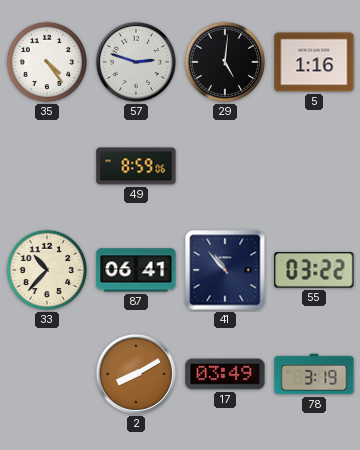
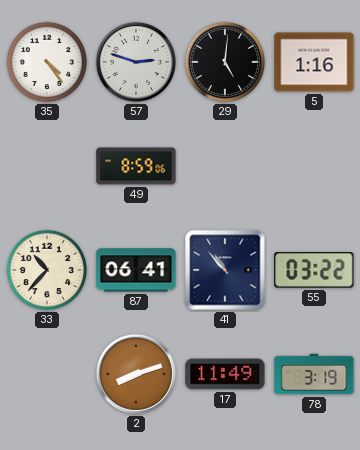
2: 8:10 -> 8:12
17: 03:49 -> 11:49
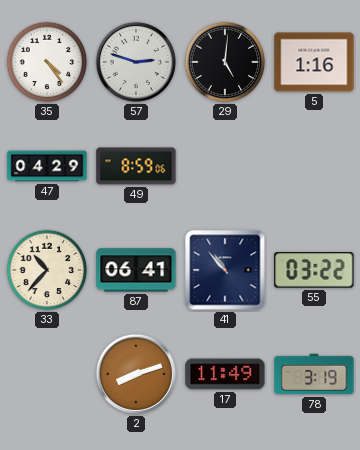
47: none -> 04:29
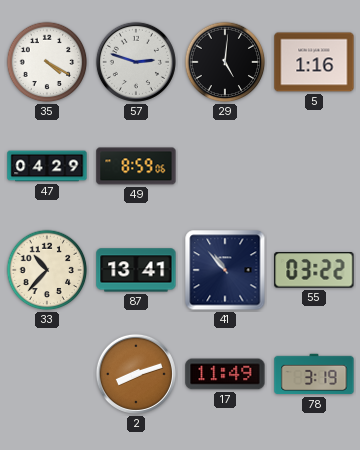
35: 4:24 -> 4:20
87: 06:41 -> 13:41
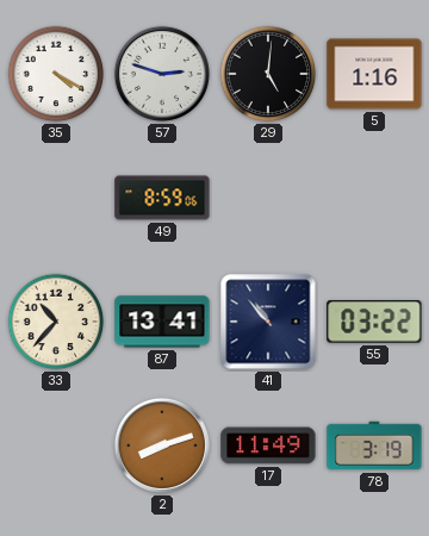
47: 04:29 -> none
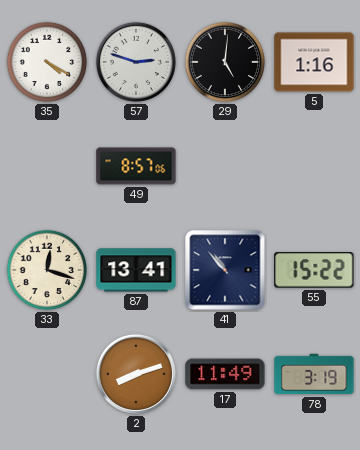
49: 8:59 -> 8:57
33: 10:37 -> 12:18
55: 03:22 -> 15:22
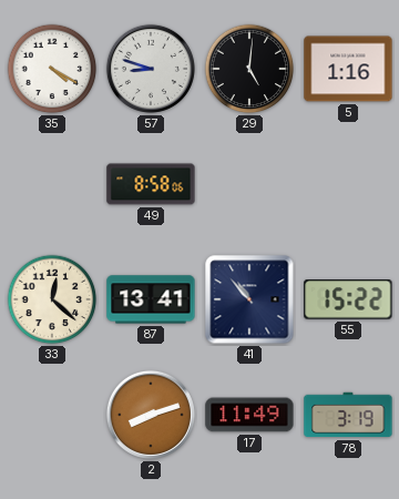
57: 2:48 -> 8:48
49: 8:57 -> 8:58
33: 12:18 -> 12:22
